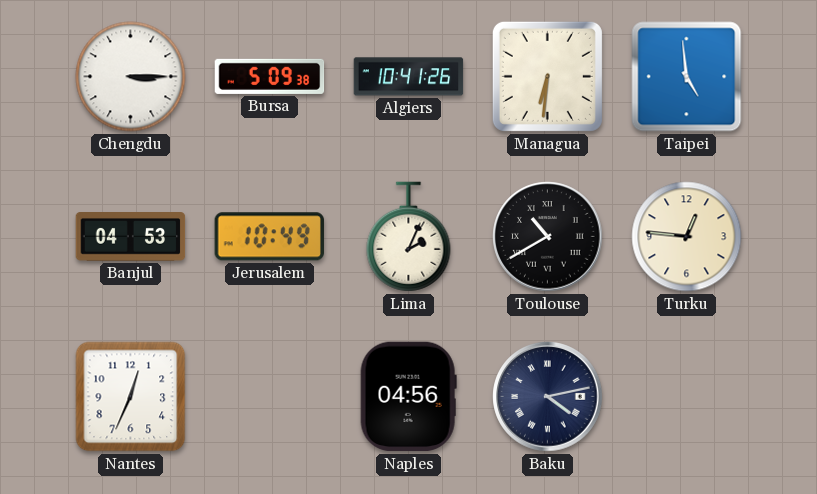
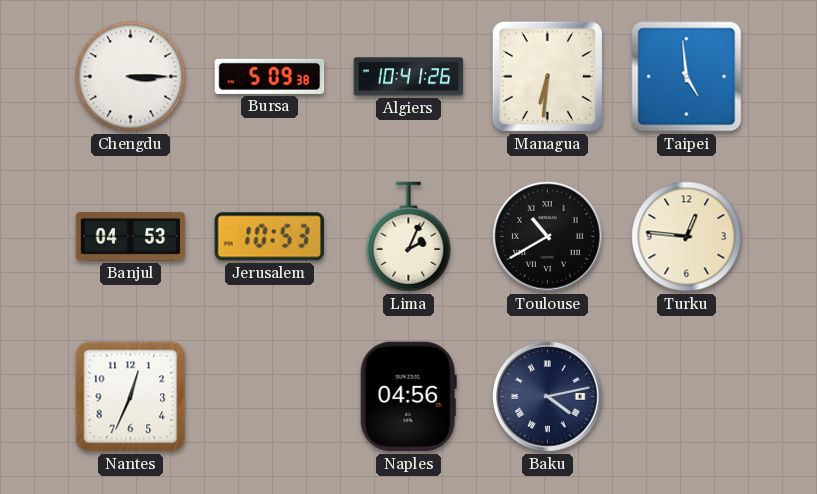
Jerusalem: 10:49 -> 10:53
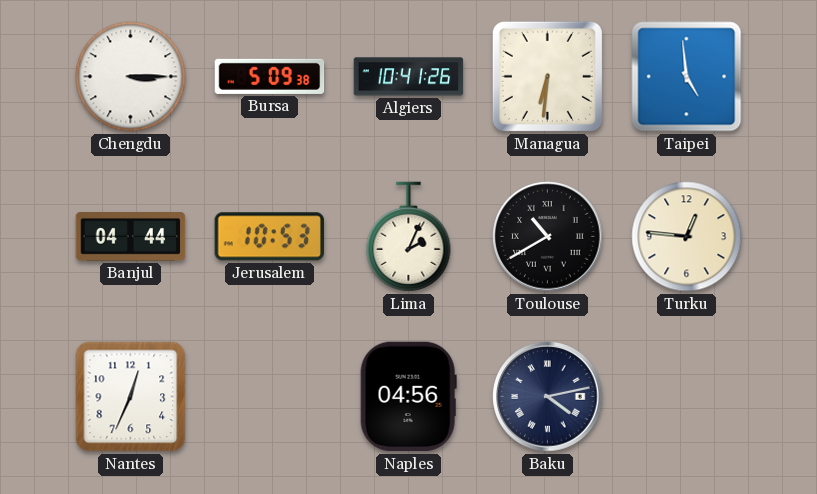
Banjul: 04:53 -> 04:44
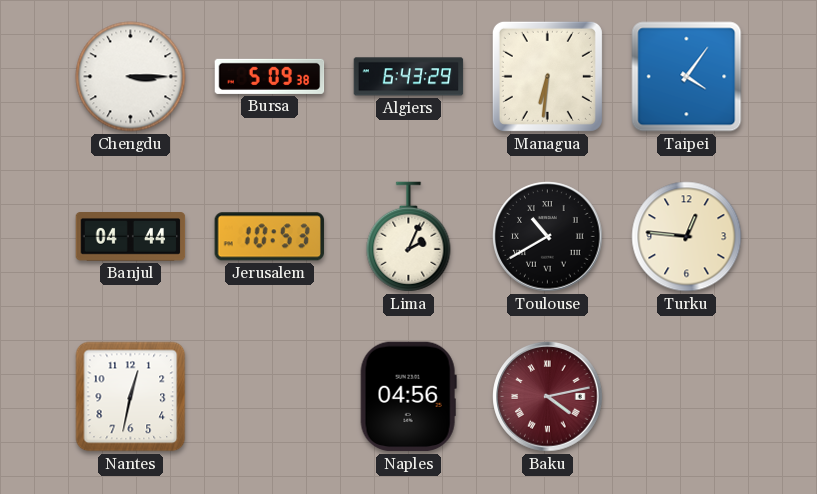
Algiers: 10:41 -> 6:43
Taipei: 4:59 -> 4:06
Nantes: 12:34 -> 12:32
Baku dial: navy -> burgundy
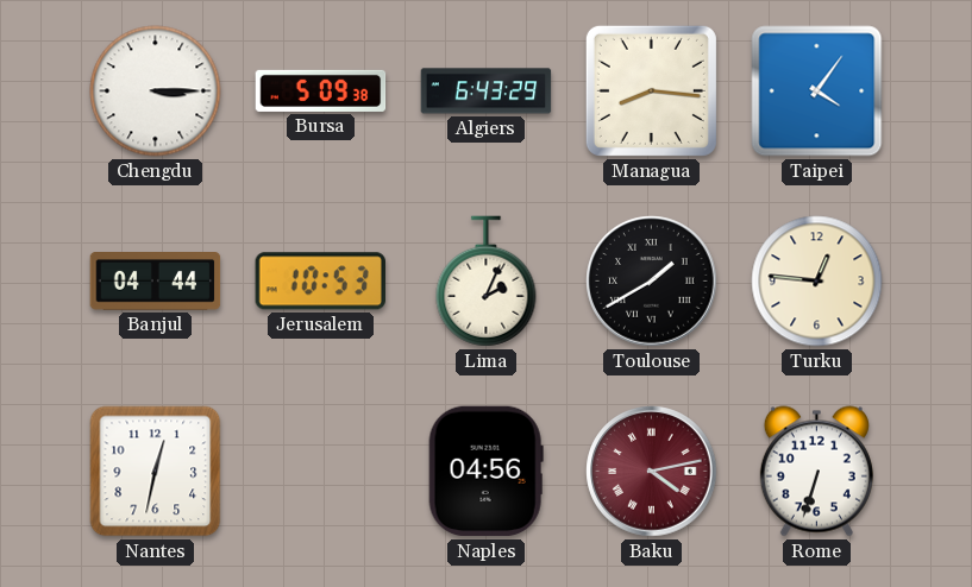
Managua: 6:31 -> 8:16
Toulouse: 10:40 -> 1:40
Rome: none -> 6:33
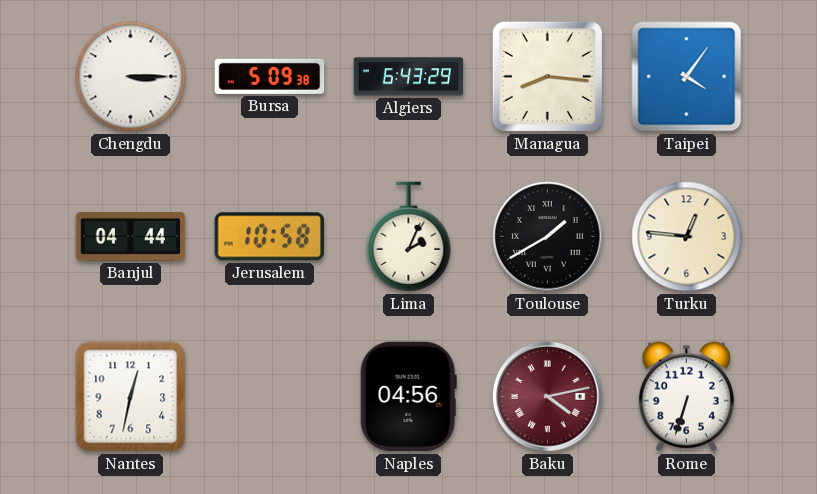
Jerusalem: 10:53 -> 10:58
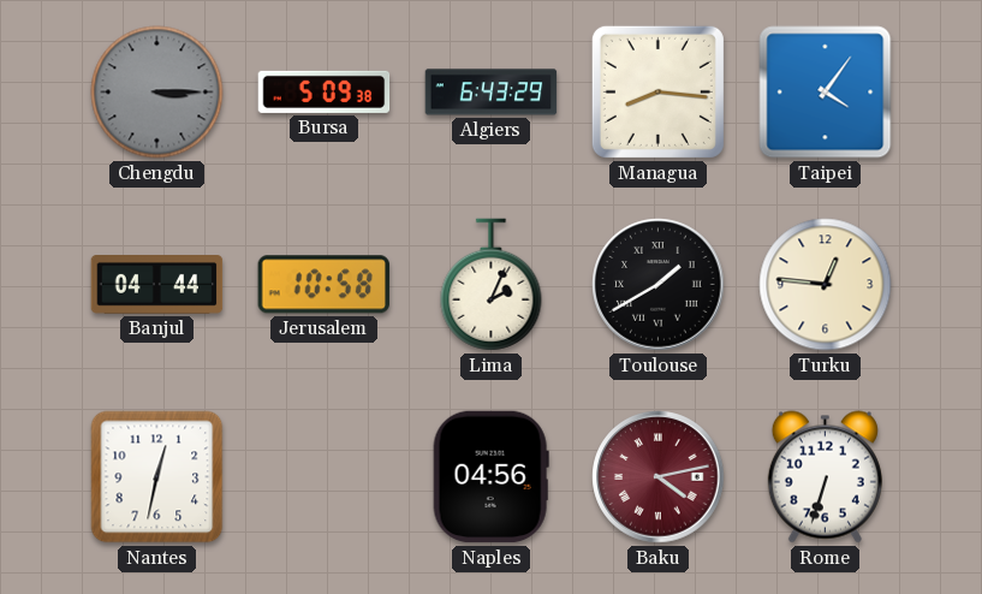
Chengdu dial: white -> grey
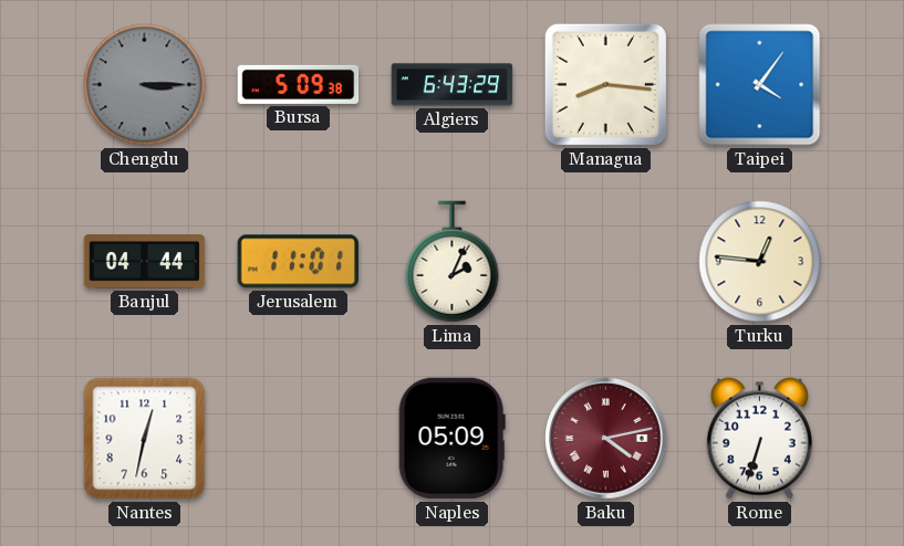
Jerusalem: 10:58 -> 11:01
Toulouse: 1:40 -> none
Naples: 04:56 -> 05:09
